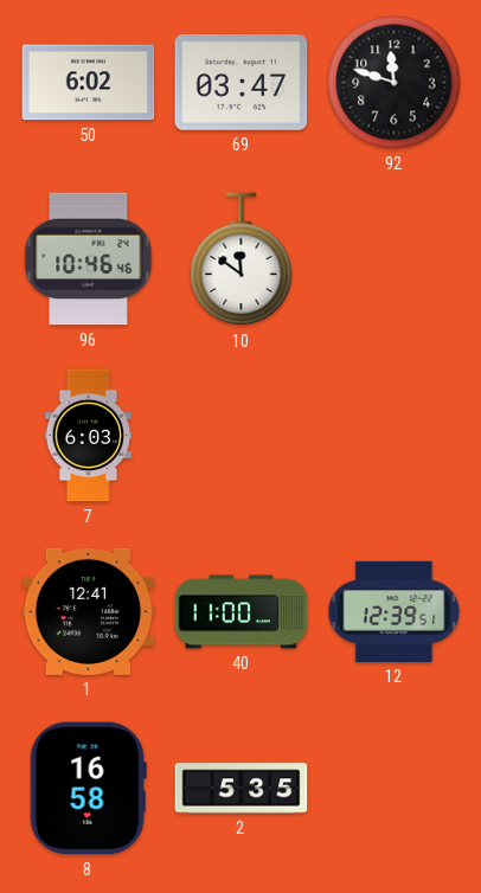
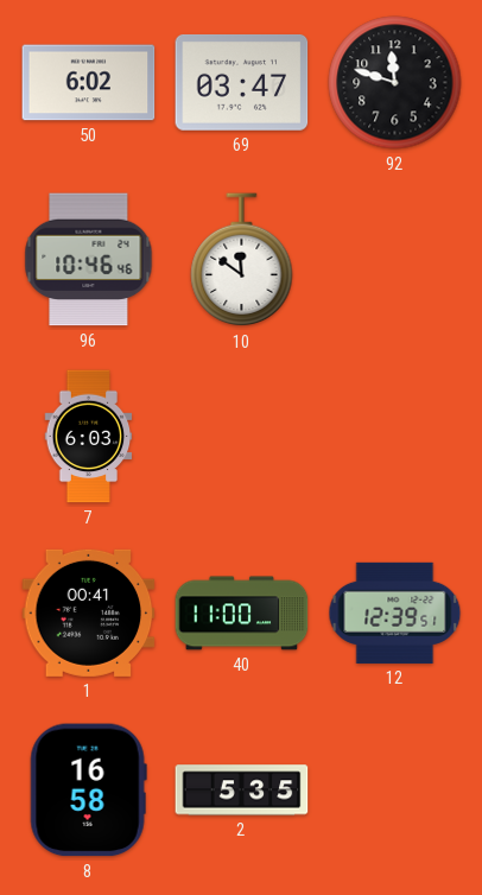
1: 12:41 -> 00:41
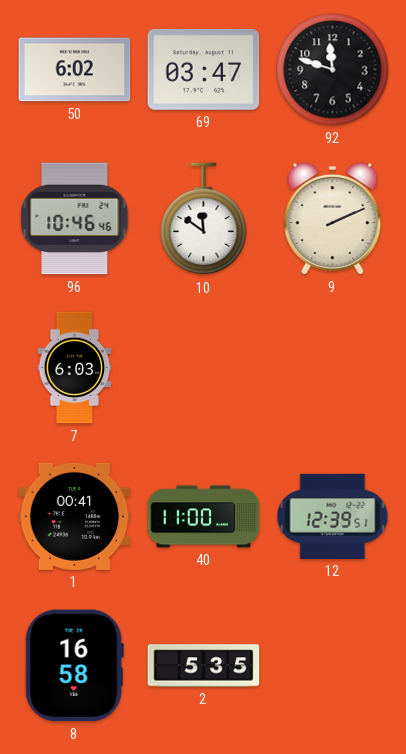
9: none -> 2:11
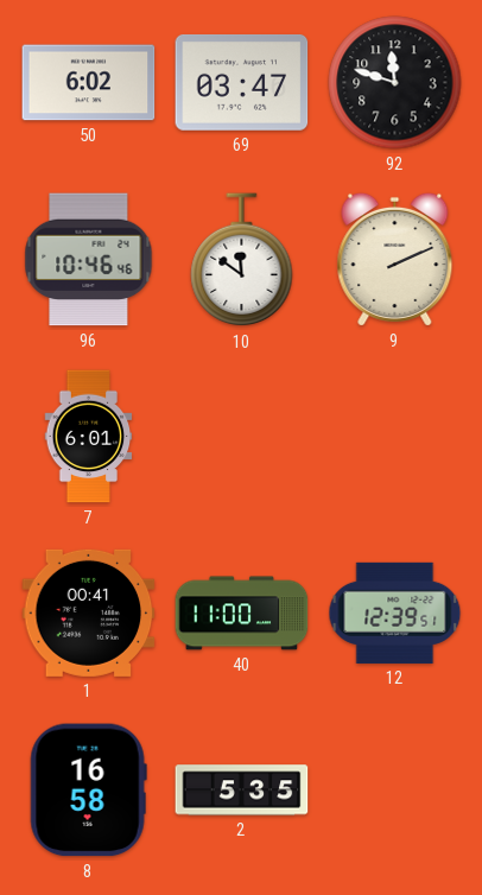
7: 6:03 -> 6:01
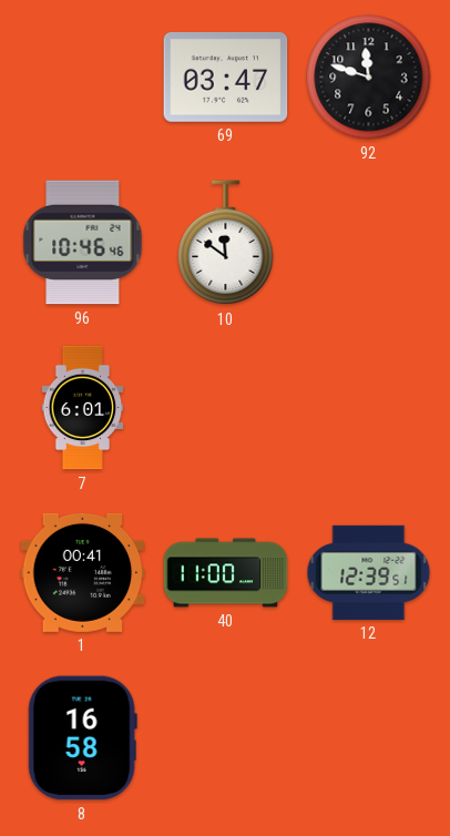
50: 6:02 -> none
9: 2:11 -> none
2: 5:35 -> none
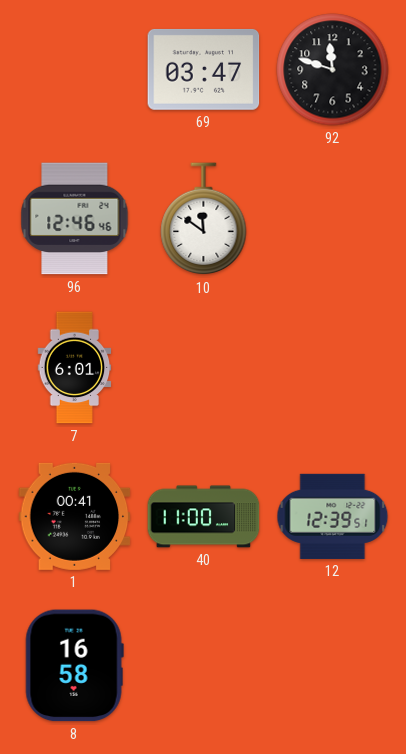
96: 10:46 -> 12:46
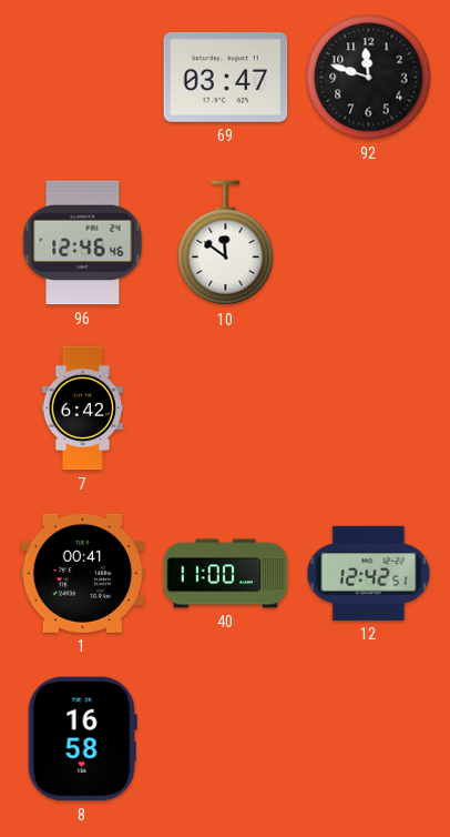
7: 6:01 -> 6:42
12: 12:39 -> 12:42
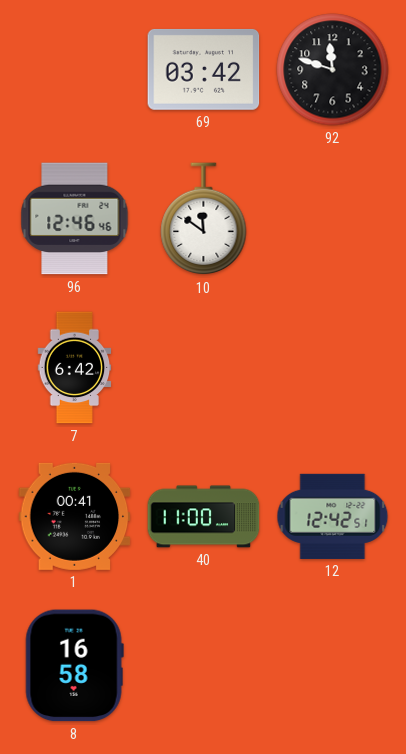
69: 03:47 -> 03:42
